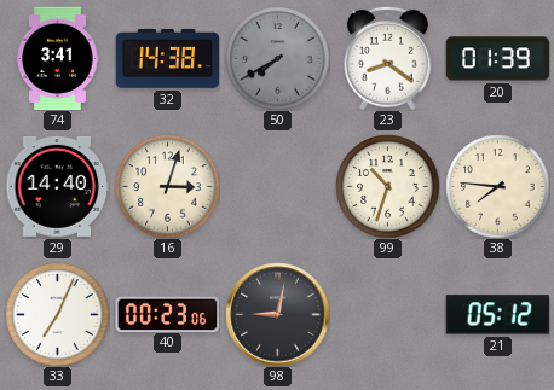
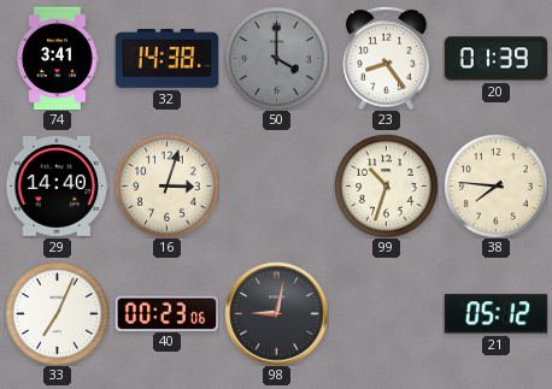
50: 7:40 -> 4:00
23: 8:21 -> 8:24
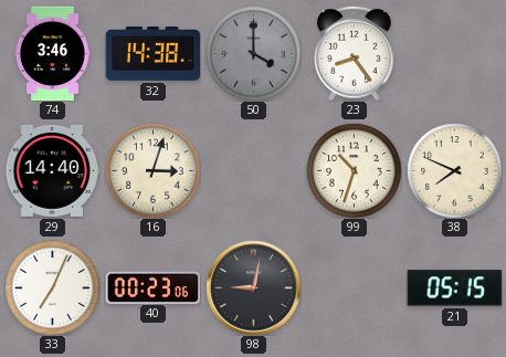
74: 3:41 -> 3:46
20: 01:39 -> none
38: 7:46 -> 7:49
21: 05:12 -> 05:15
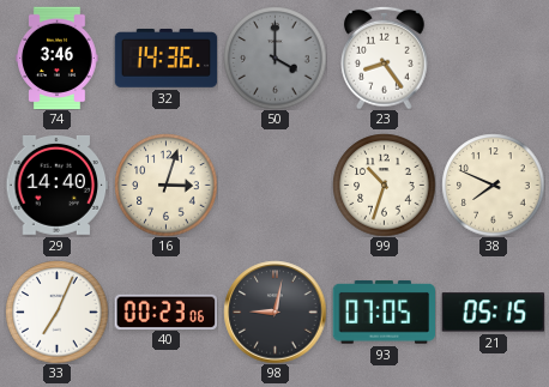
32: 14:38 -> 14:36
93: none -> 07:05
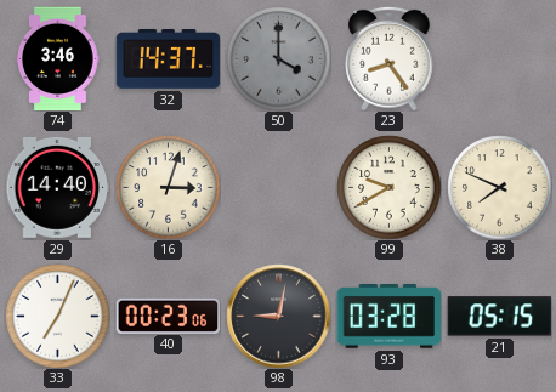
32: 14:36 -> 14:37
99: 10:33 -> 9:40
93: 07:05 -> 03:28
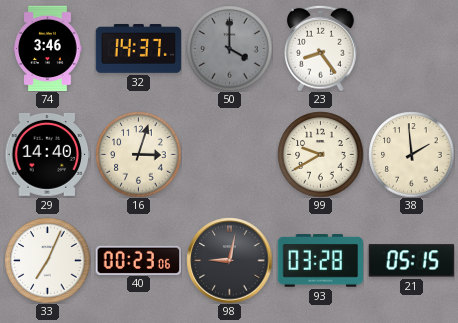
38: 7:49 -> 1:59
